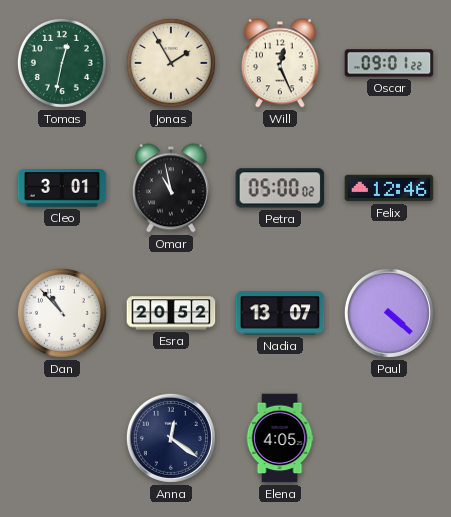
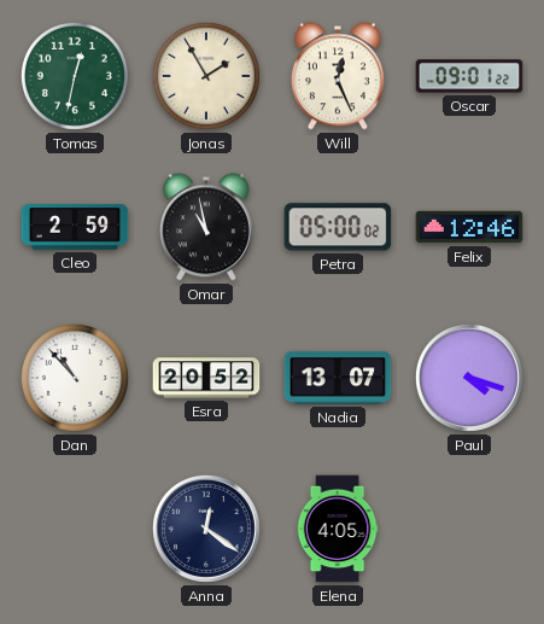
Cleo: 3:01 -> 2:59
Paul: 4:22 -> 4:18
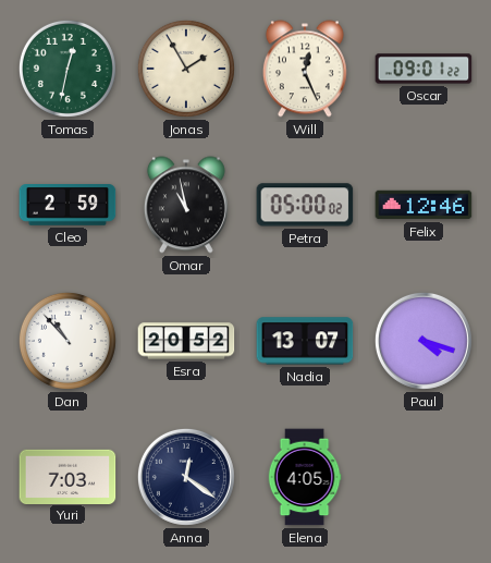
Yuri: none -> 7:03
